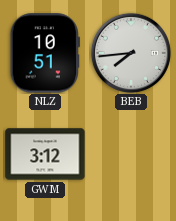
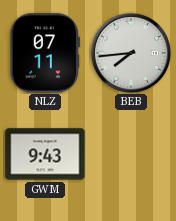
NLZ: 10:51 -> 07:11
GWM: 3:12 -> 9:43
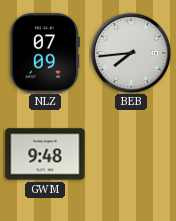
NLZ: 07:11 -> 07:09
GWM: 9:43 -> 9:48
